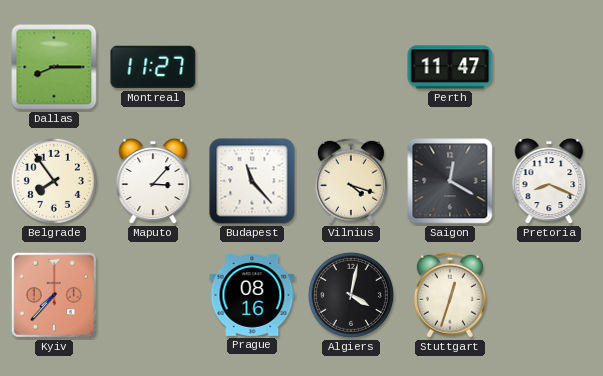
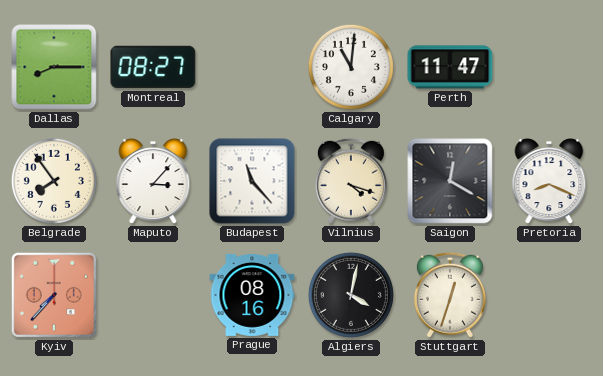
Montreal: 11:27 -> 08:27
Calgary: none -> 11:01
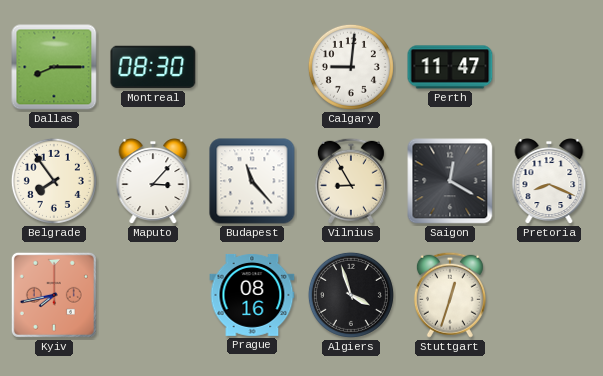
Montreal: 08:27 -> 08:30
Calgary: 11:01 -> 9:01
Vilnius: 4:18 -> 8:55
Kyiv: 7:37 -> 7:43
Algiers: 4:02 -> 3:57
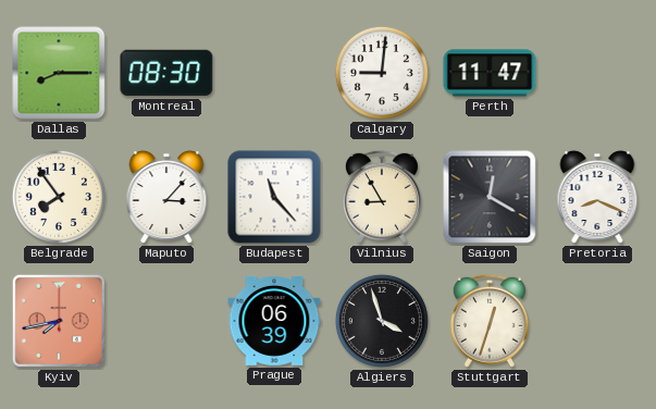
Prague: 08:16 -> 06:39
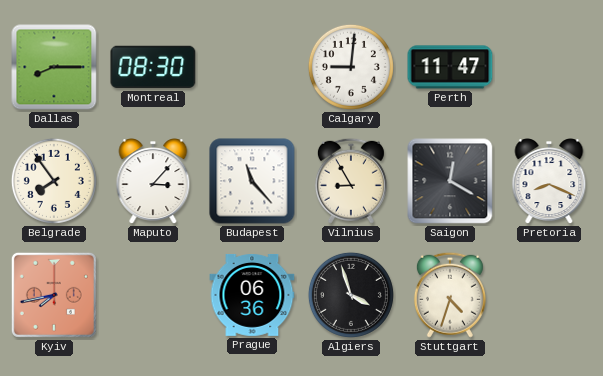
Prague: 06:39 -> 06:36
Stuttgart: 12:33 -> 4:33
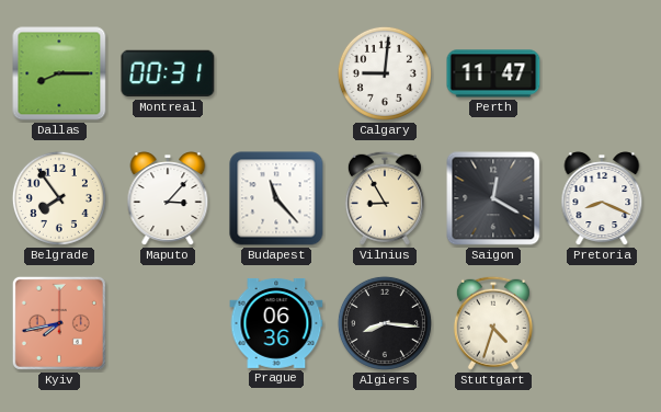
Montreal: 08:30 -> 00:31
Algiers: 3:57 -> 8:16
